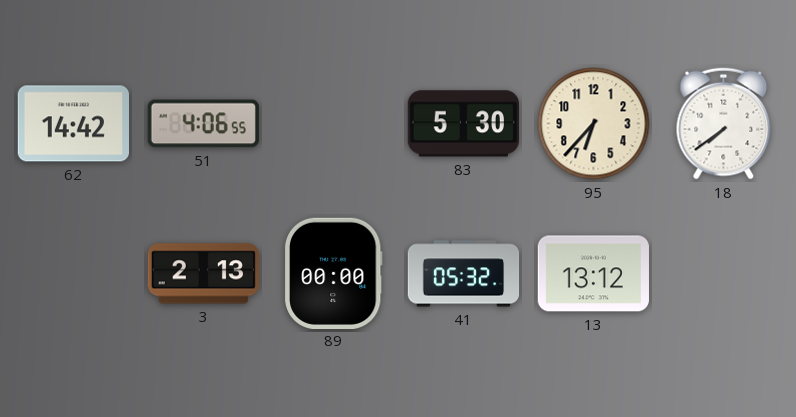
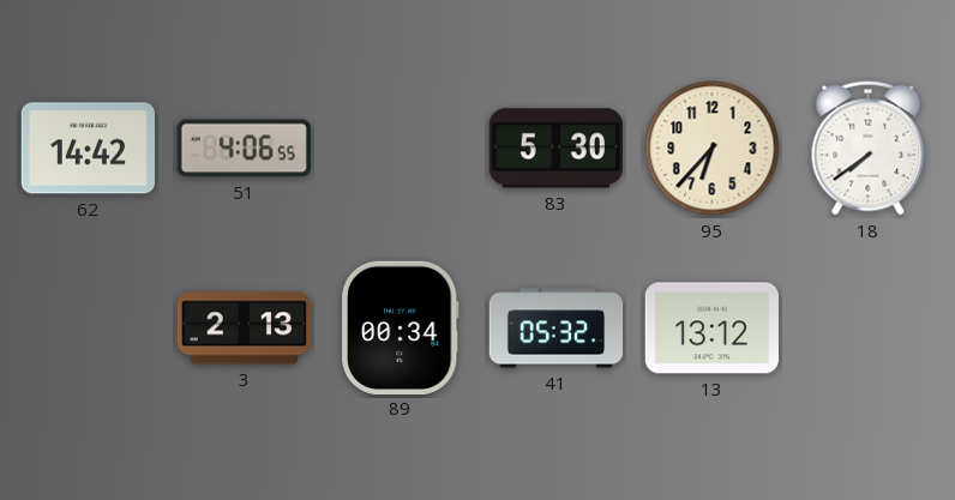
89: 00:00 -> 00:34
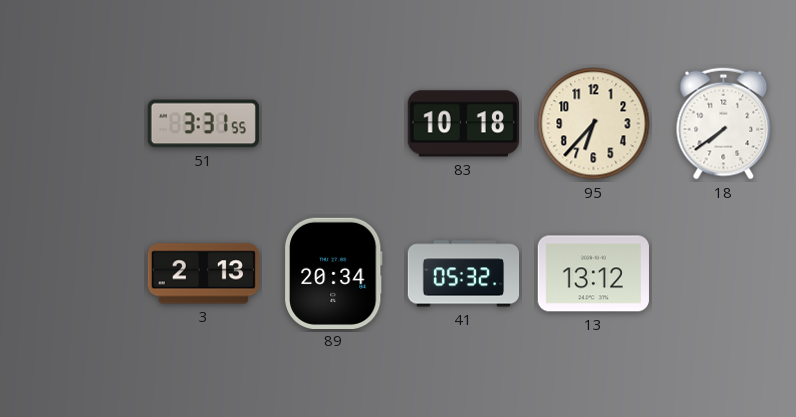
62: 14:42 -> none
51: 4:06 -> 3:31
83: 5:30 -> 10:18
89: 00:34 -> 20:34
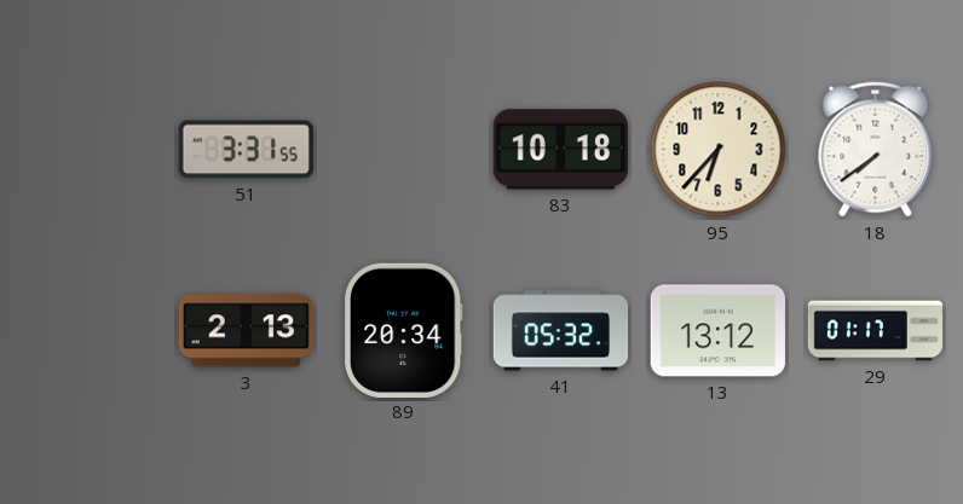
29: none -> 01:17
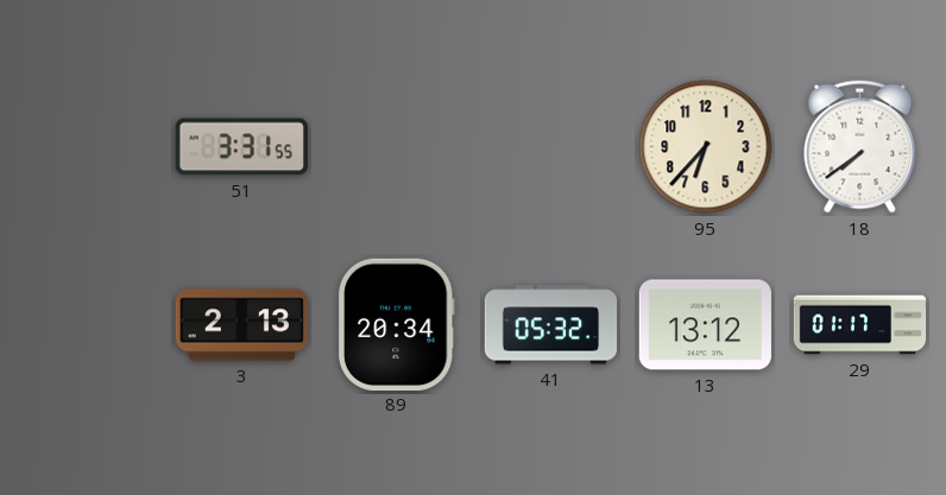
83: 10:18 -> none
